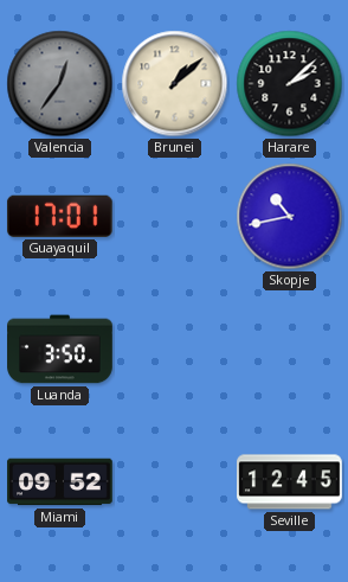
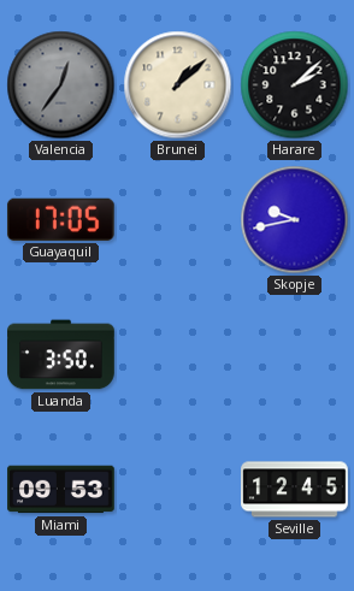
Guayaquil: 17:01 -> 17:05
Skopje: 10:43 -> 9:43
Miami: 09:52 -> 09:53
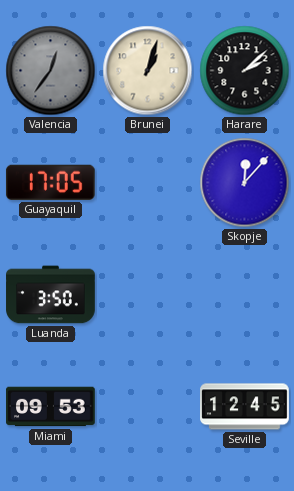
Brunei: 1:08 -> 1:03
Skopje: 9:43 -> 12:07
